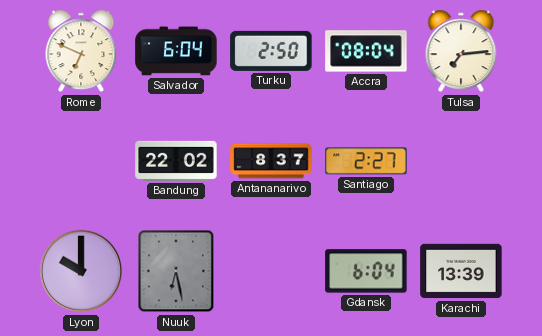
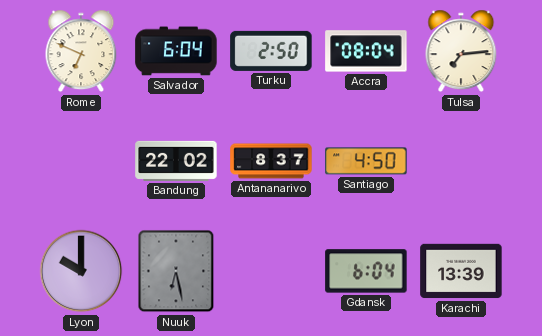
Santiago: 2:27 -> 4:50
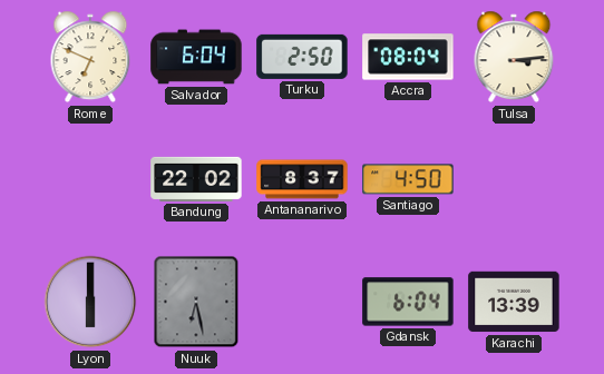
Tulsa: 7:14 -> 3:14
Lyon: 10:00 -> 6:00
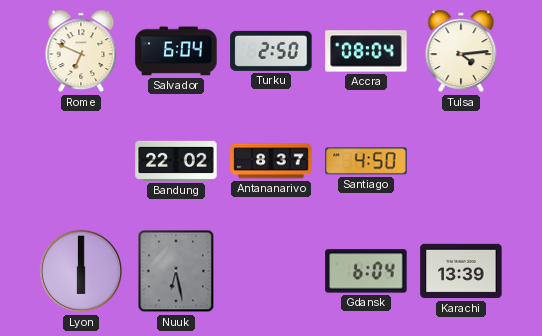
Tulsa: 3:14 -> 4:14
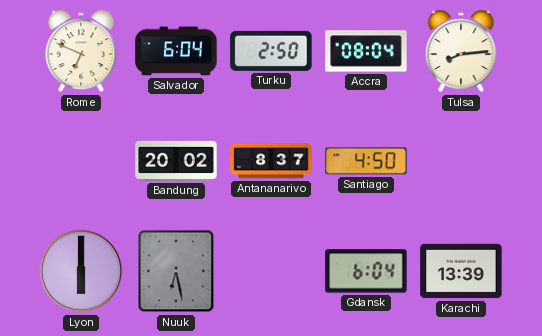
Tulsa: 4:14 -> 8:14
Bandung: 22:02 -> 20:02
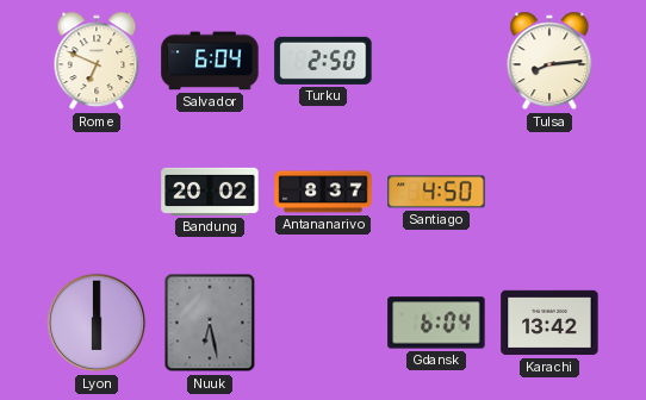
Accra: 08:04 -> none
Karachi: 13:39 -> 13:42
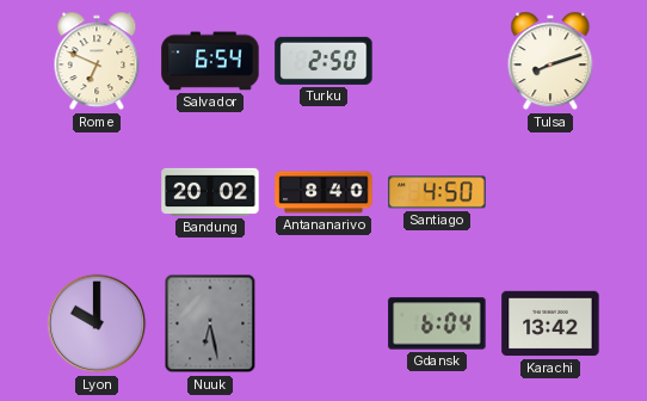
Salvador: 6:04 -> 6:54
Tulsa: 8:14 -> 8:12
Antananarivo: 8:37 -> 8:40
Lyon: 6:00 -> 10:00
